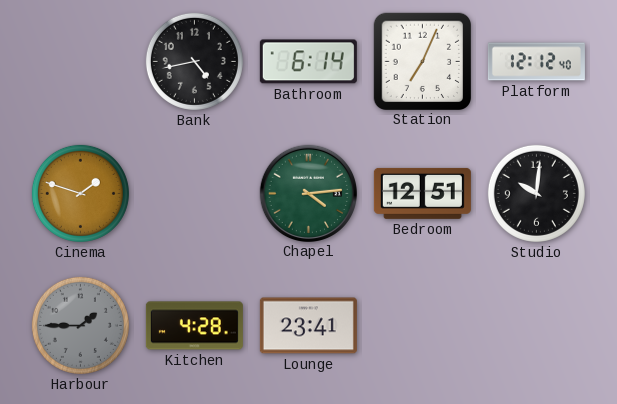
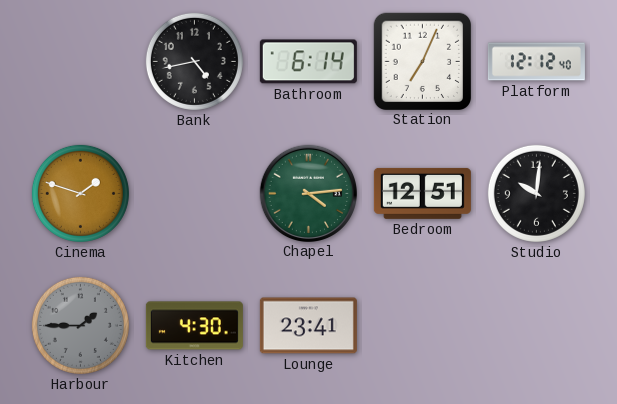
Kitchen: 4:28 -> 4:30
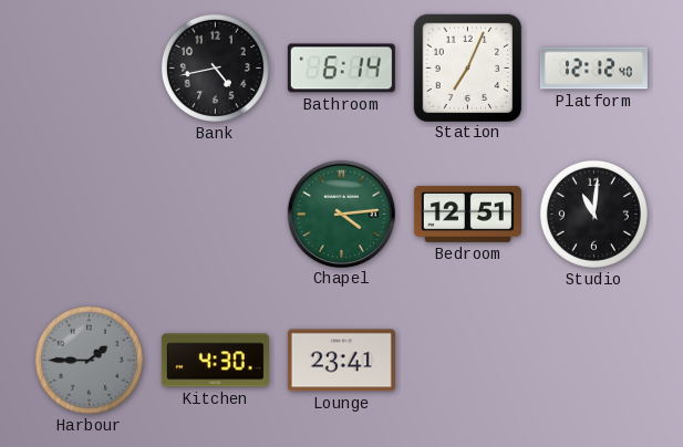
Cinema: 1:48 -> none
Studio: 10:01 -> 11:01
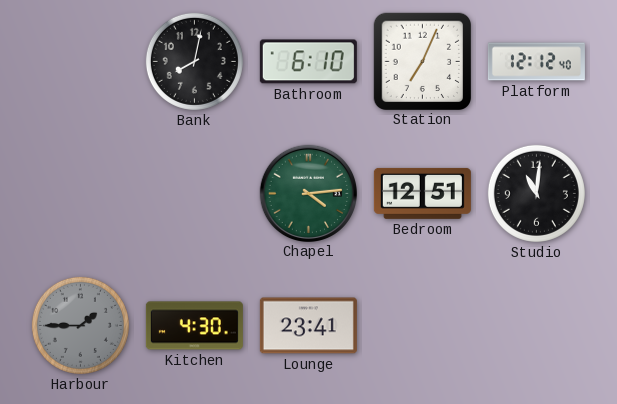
Bank: 4:43 -> 8:02
Bathroom: 6:14 -> 6:10
